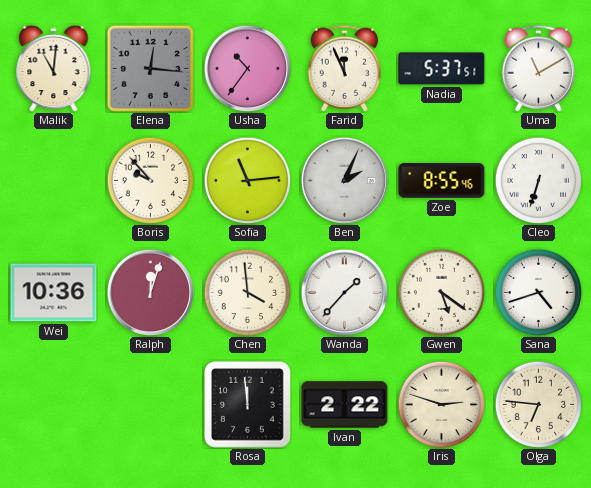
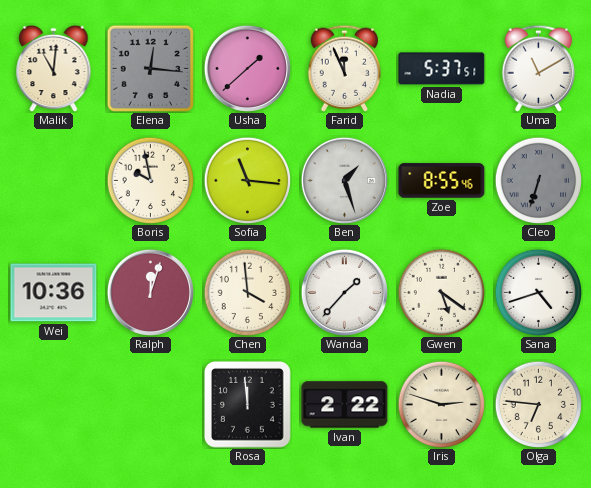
Usha: 10:36 -> 1:38
Boris: 9:53 -> 9:58
Sofia: 11:14 -> 11:16
Ben: 2:04 -> 1:27
Cleo dial: white -> grey
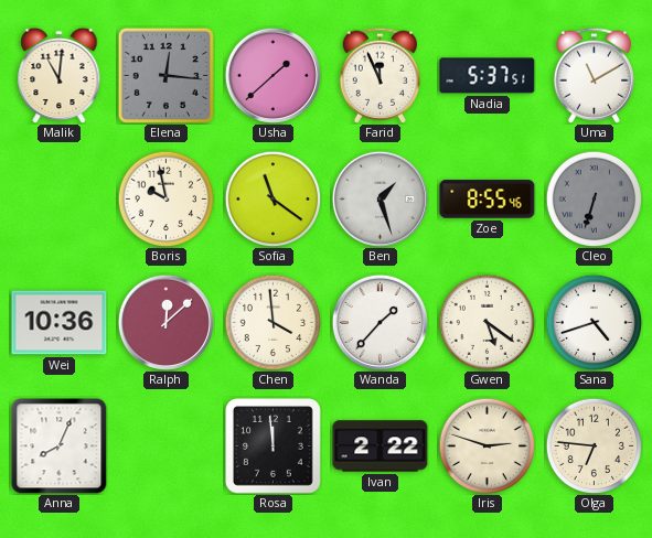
Sofia: 11:16 -> 11:21
Ralph: 12:03 -> 12:08
Anna: none -> 8:04
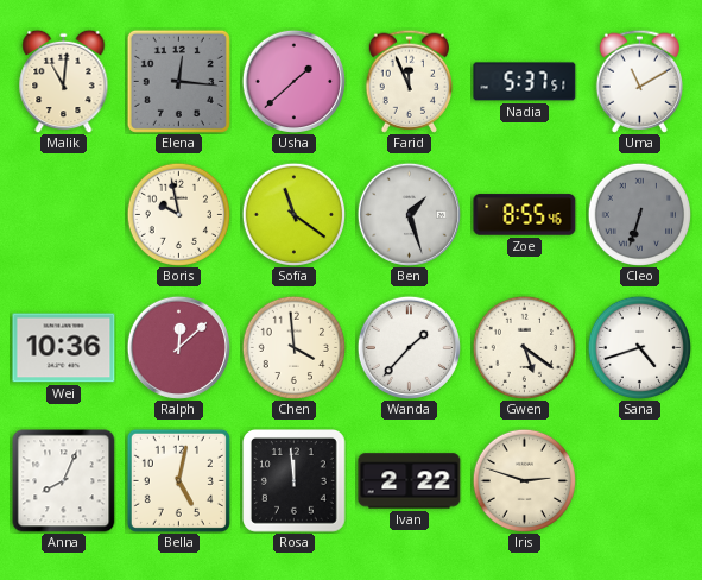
Bella: none -> 5:02
Olga: 6:46 -> none
